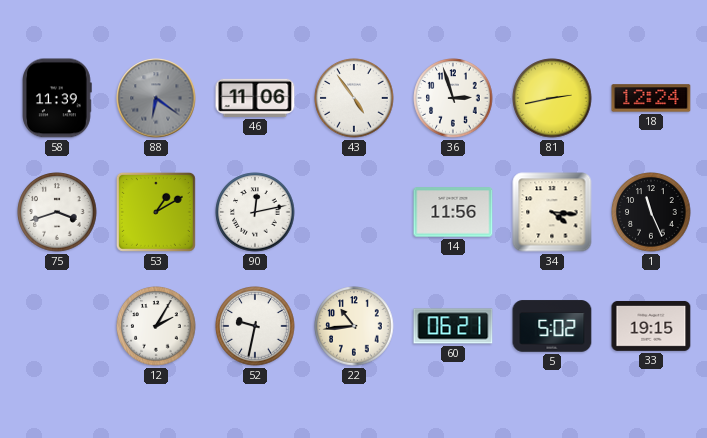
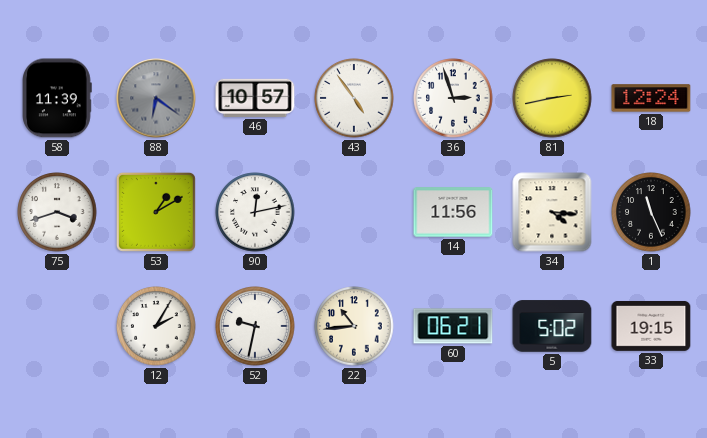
46: 11:06 -> 10:57
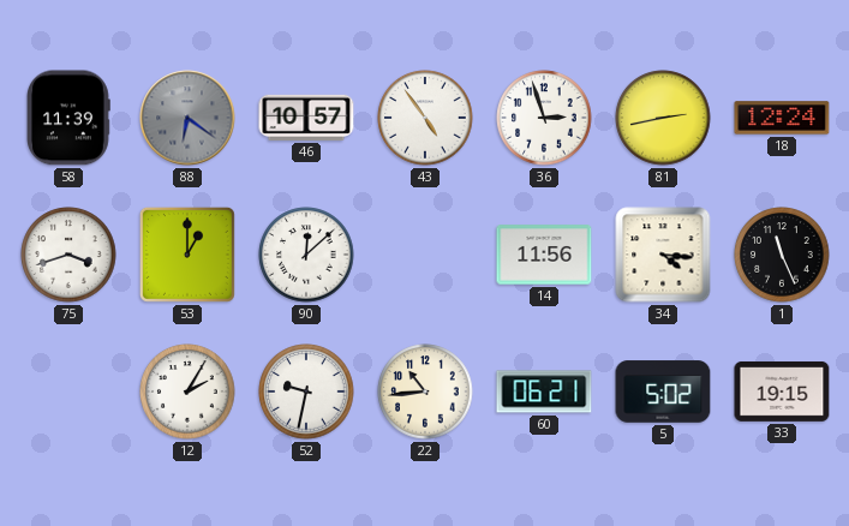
53: 1:10 -> 1:00
90: 12:13 -> 12:08
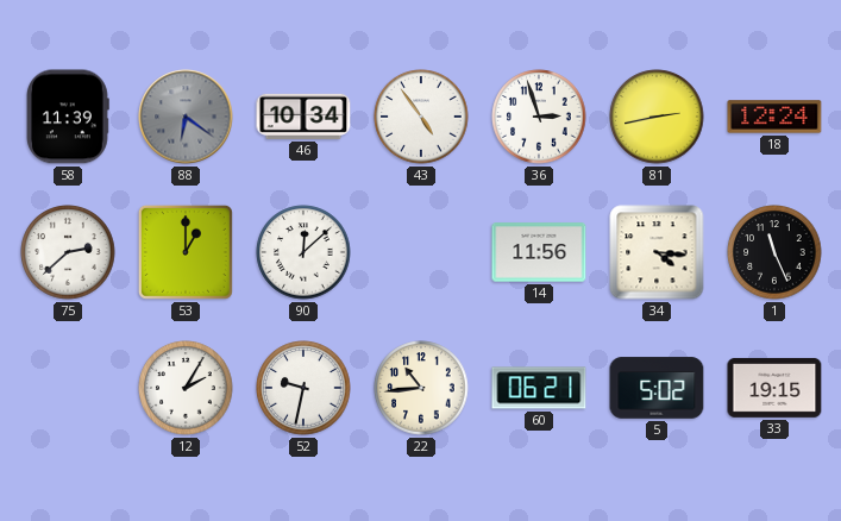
46: 10:57 -> 10:34
75: 3:42 -> 2:38
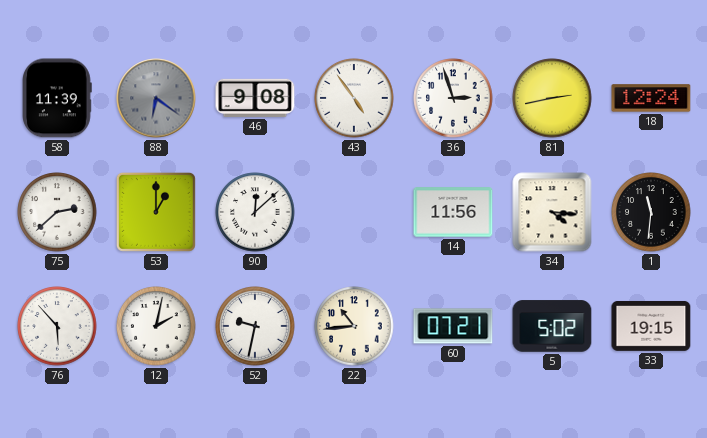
46: 10:34 -> 9:08
1: 11:26 -> 11:31
76: none -> 5:53
12: 2:05 -> 2:02
60: 06:21 -> 07:21
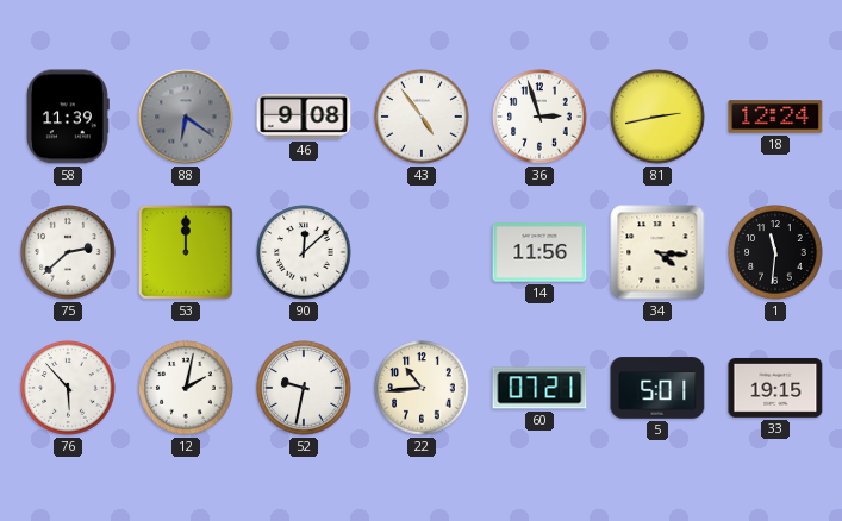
53: 1:00 -> 12:00
5: 5:02 -> 5:01
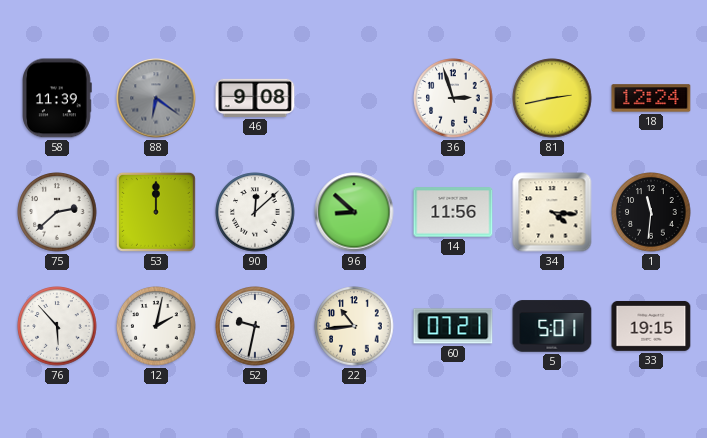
43: 4:54 -> none
96: none -> 8:52
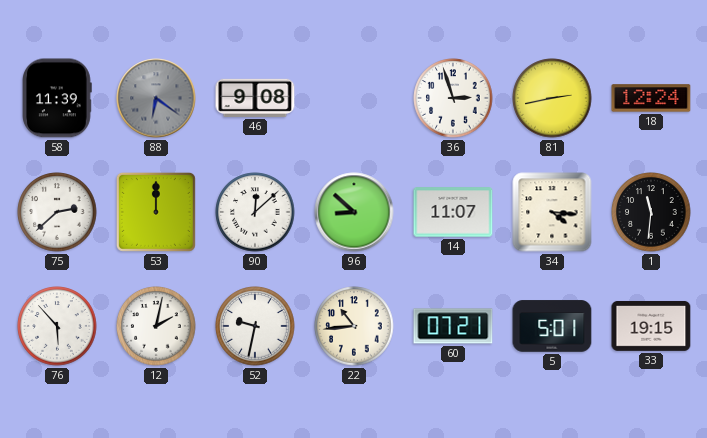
14: 11:56 -> 11:07
